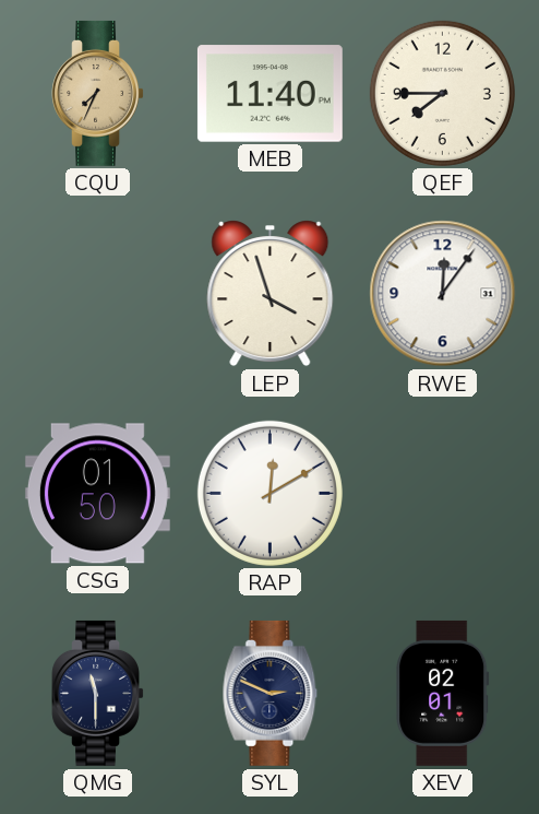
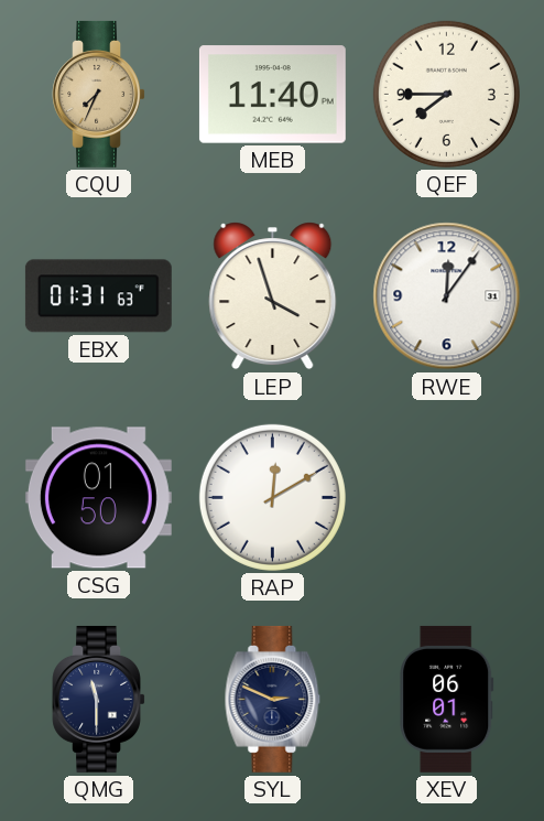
EBX: none -> 01:31
XEV: 02:01 -> 06:01
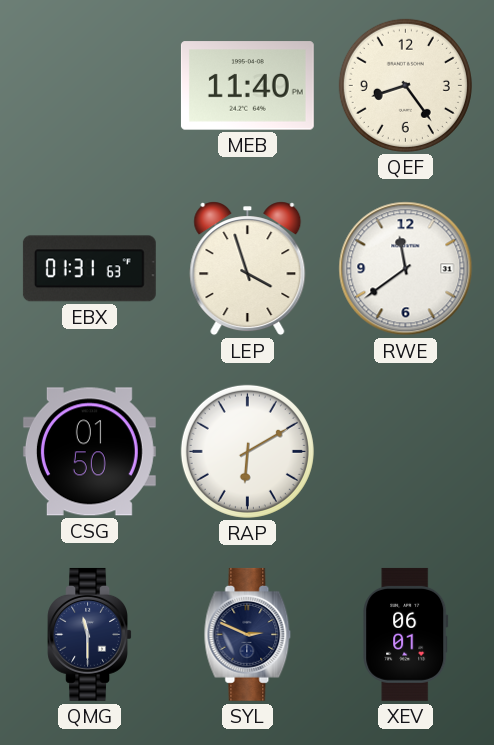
CQU: 7:34 -> none
QEF: 7:45 -> 8:24
RWE: 12:06 -> 11:39
RAP: 12:10 -> 6:10
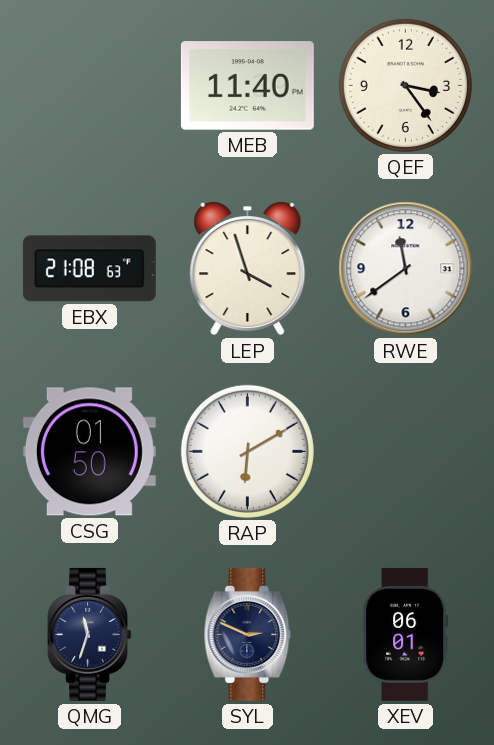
QEF: 8:24 -> 3:24
EBX: 01:31 -> 21:08
QMG: 11:30 -> 11:33
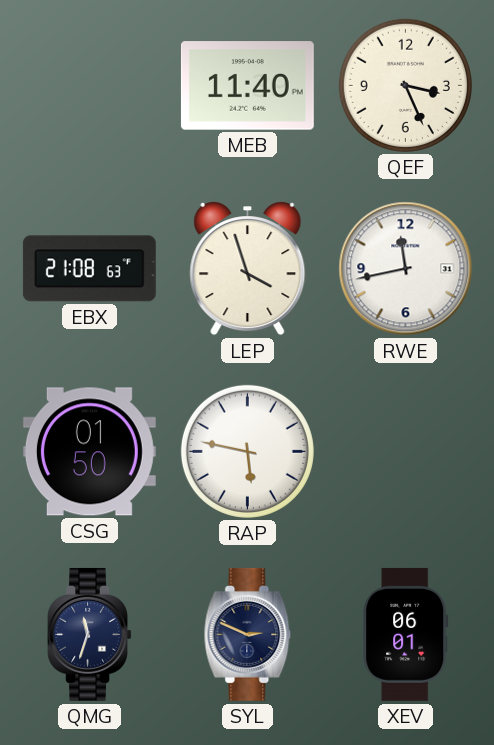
QEF: 3:24 -> 3:26
RWE: 11:39 -> 11:43
RAP: 6:10 -> 5:47
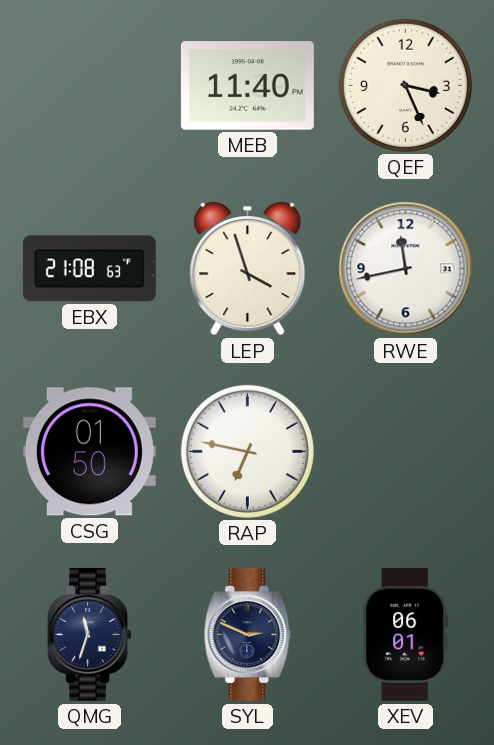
RAP: 5:47 -> 6:47
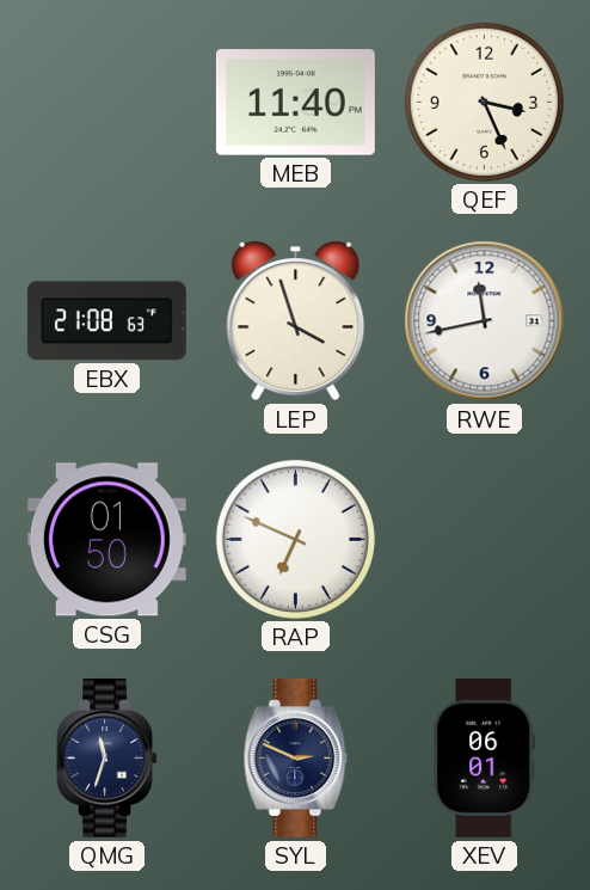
RAP: 6:47 -> 6:49
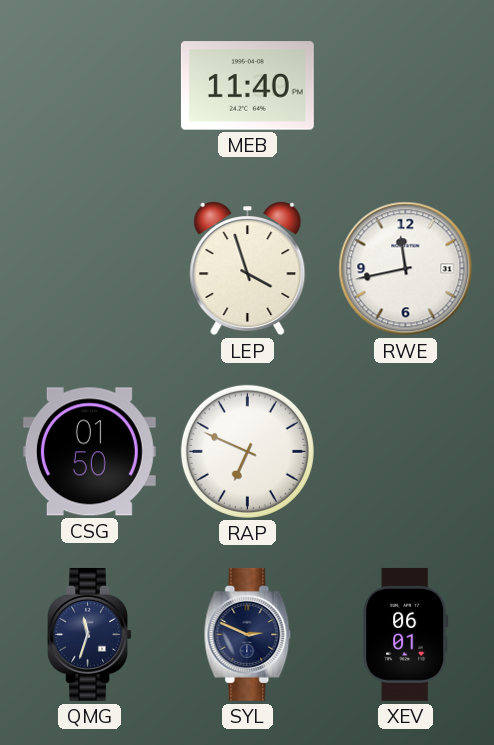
QEF: 3:26 -> none
EBX: 21:08 -> none
